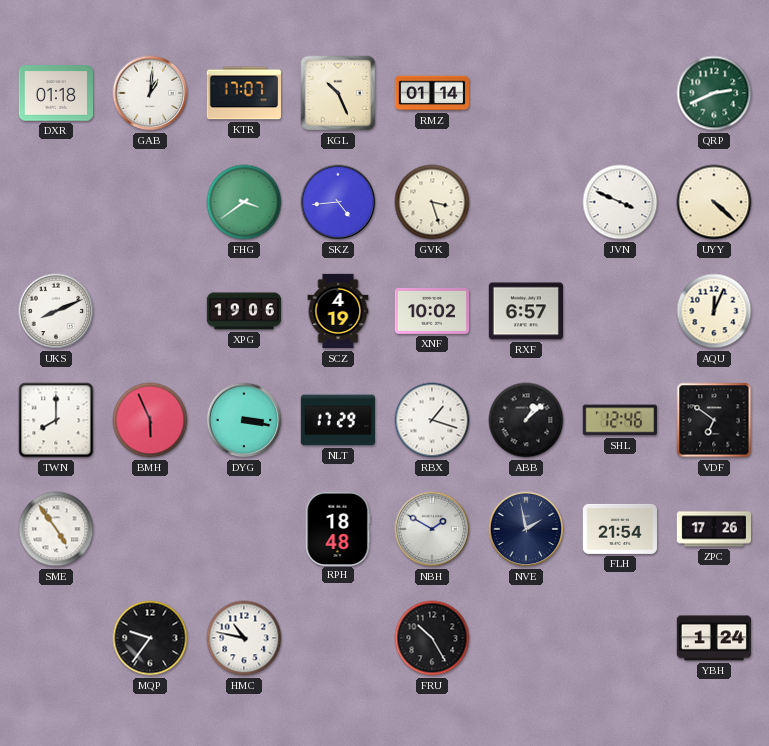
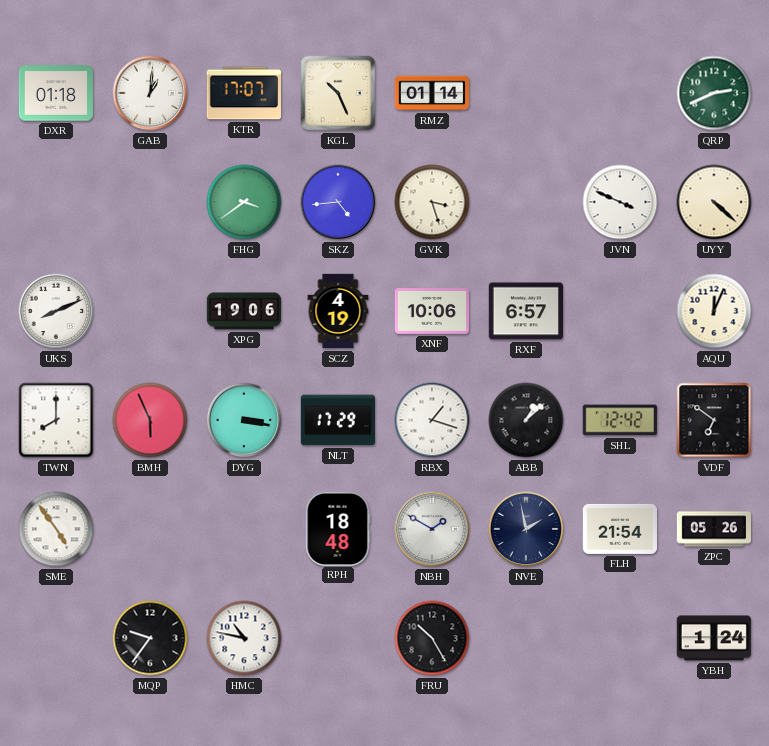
XNF: 10:02 -> 10:06
SHL: 12:46 -> 12:42
ZPC: 17:26 -> 05:26
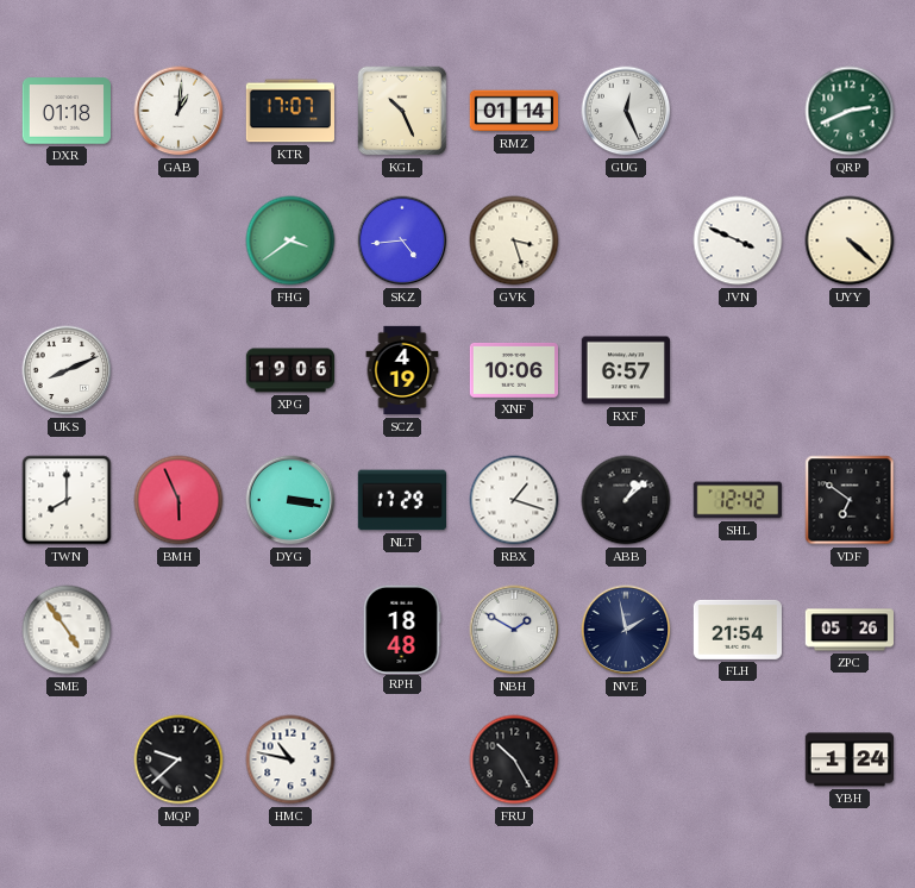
GUG: none -> 12:26
AQU: 12:04 -> none
MQP: 9:36 -> 9:38
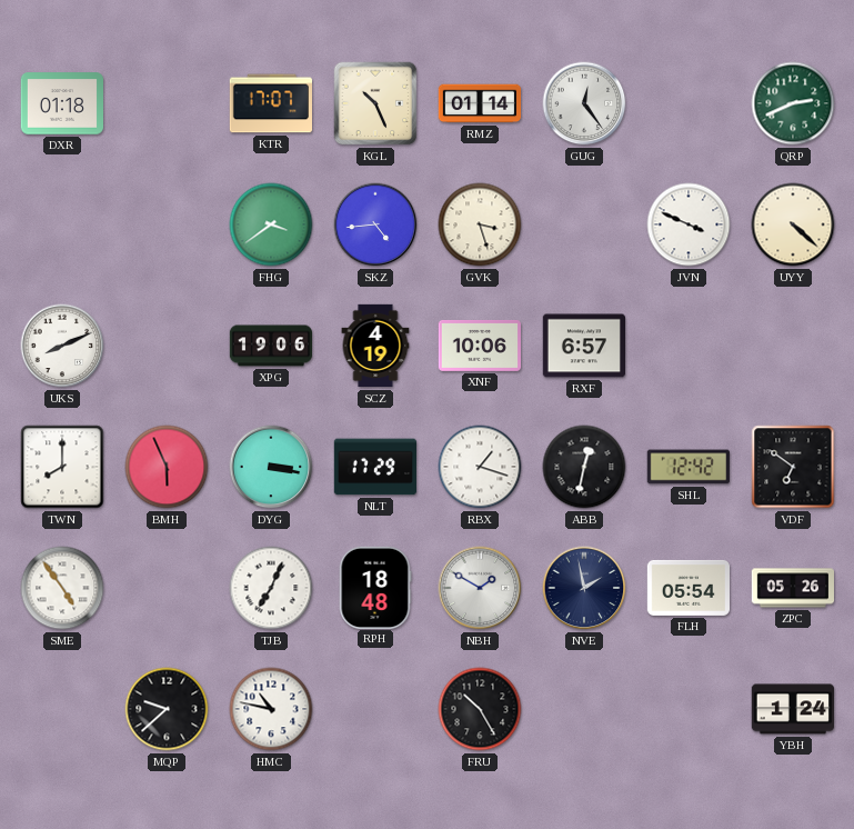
GAB: 1:01 -> none
GUG: 12:26 -> 12:24
ABB: 1:08 -> 12:32
TJB: none -> 7:04
FLH: 21:54 -> 05:54
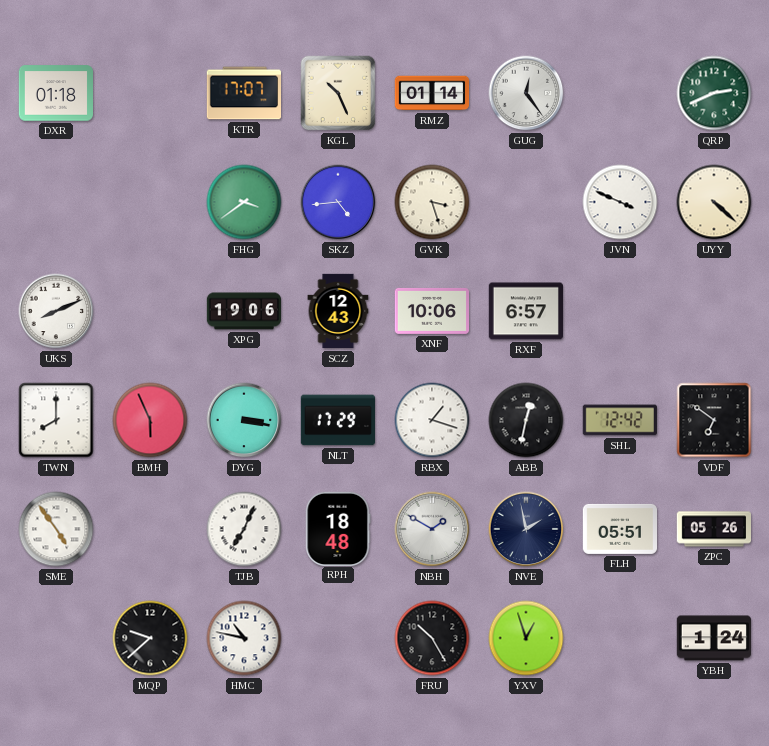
SCZ: 4:19 -> 12:43
FLH: 05:54 -> 05:51
YXV: none -> 12:57
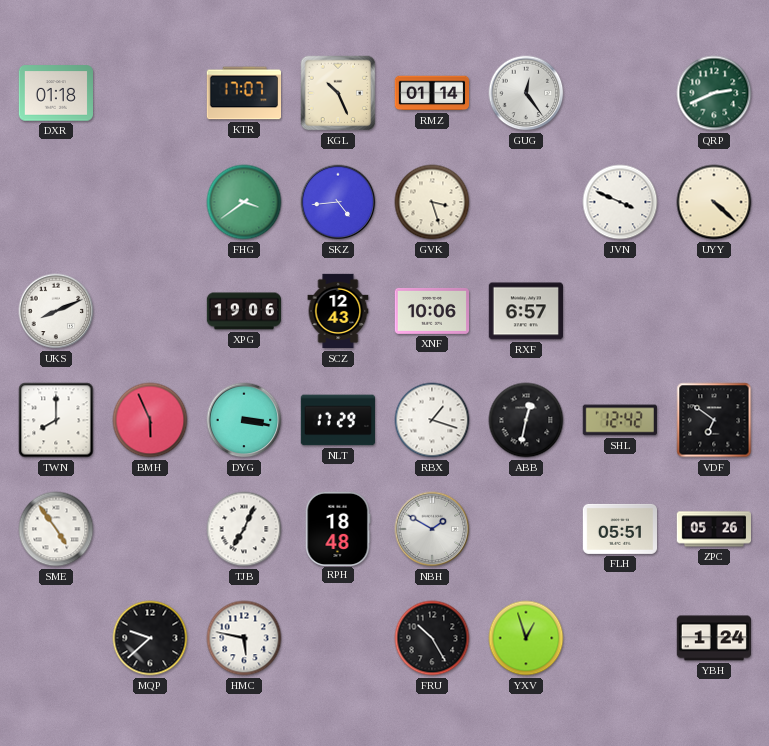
NVE: 1:58 -> none
HMC: 10:47 -> 5:47
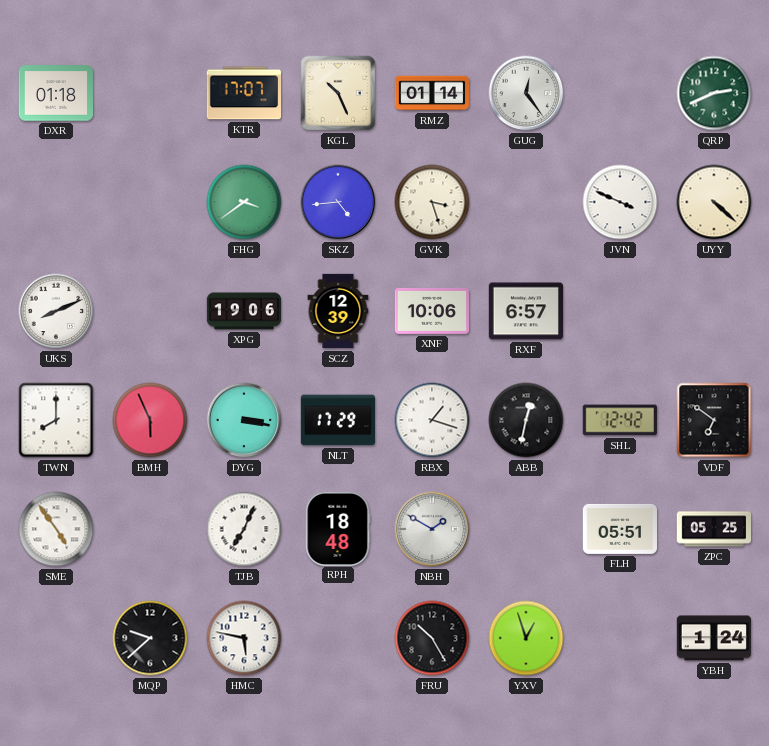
SCZ: 12:43 -> 12:39
ZPC: 05:26 -> 05:25
